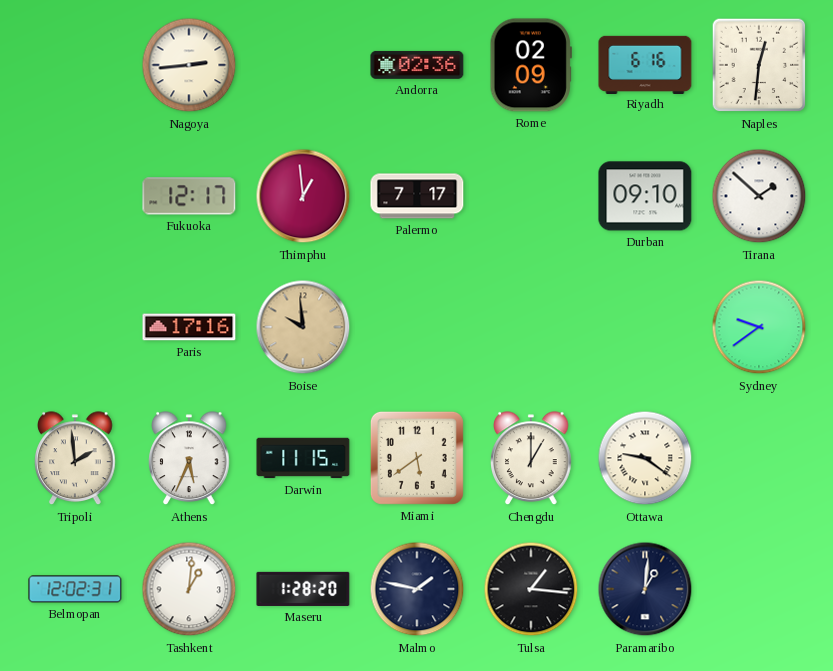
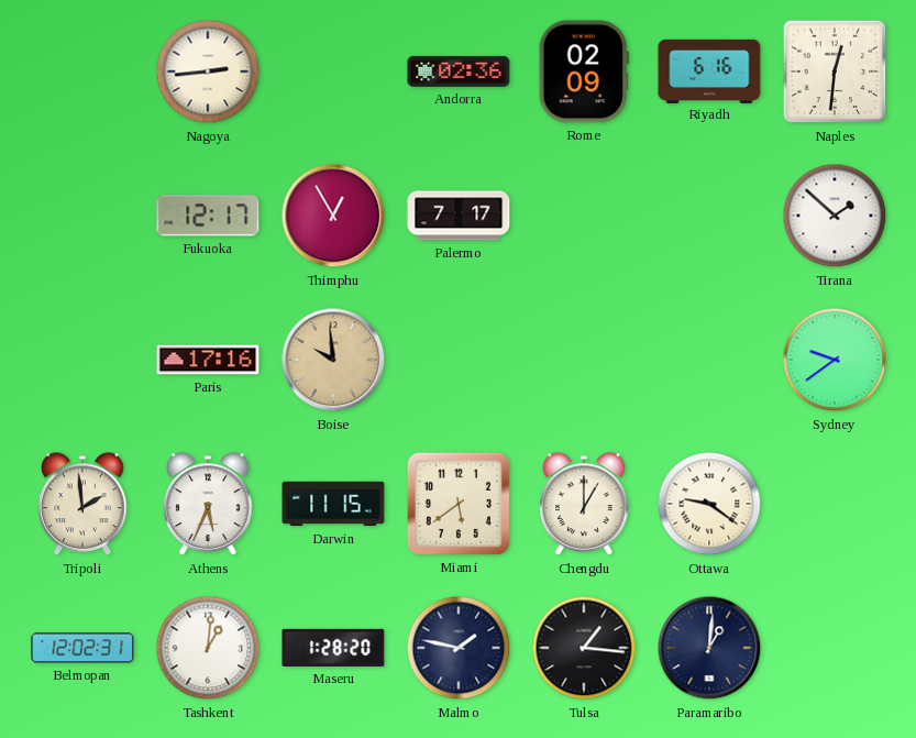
Thimphu: 12:59 -> 12:55
Durban: 09:10 -> none
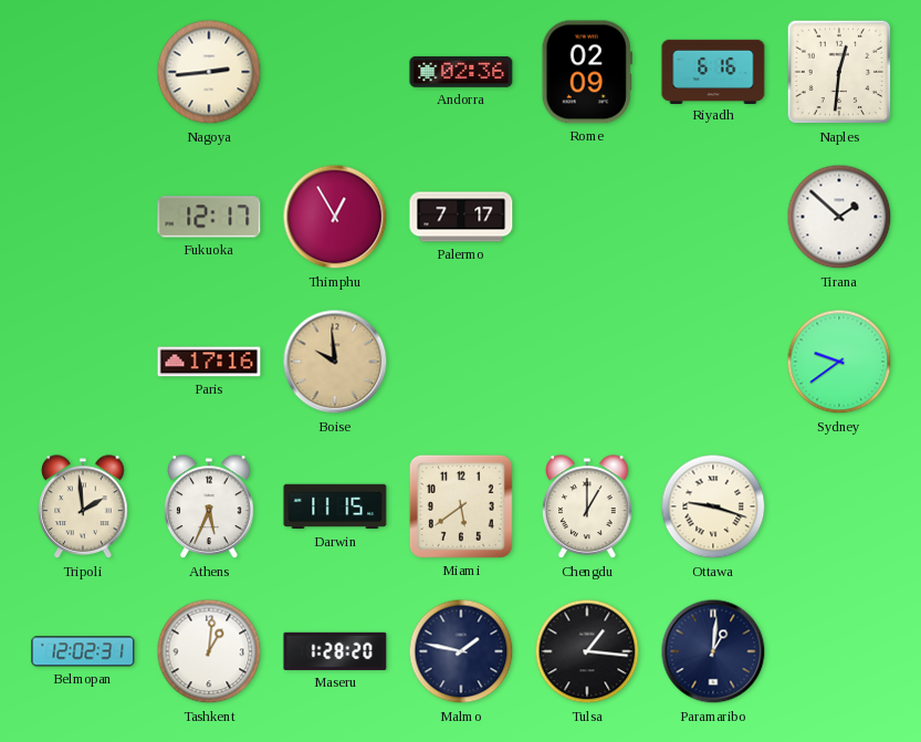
Ottawa: 9:21 -> 9:18
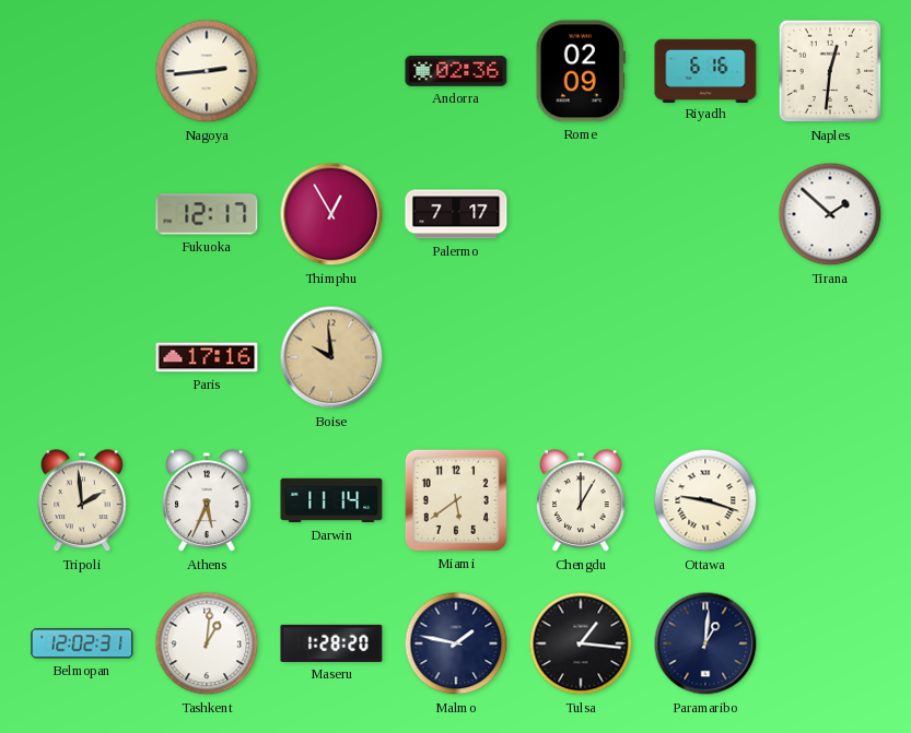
Sydney: 9:39 -> none
Darwin: 11:15 -> 11:14
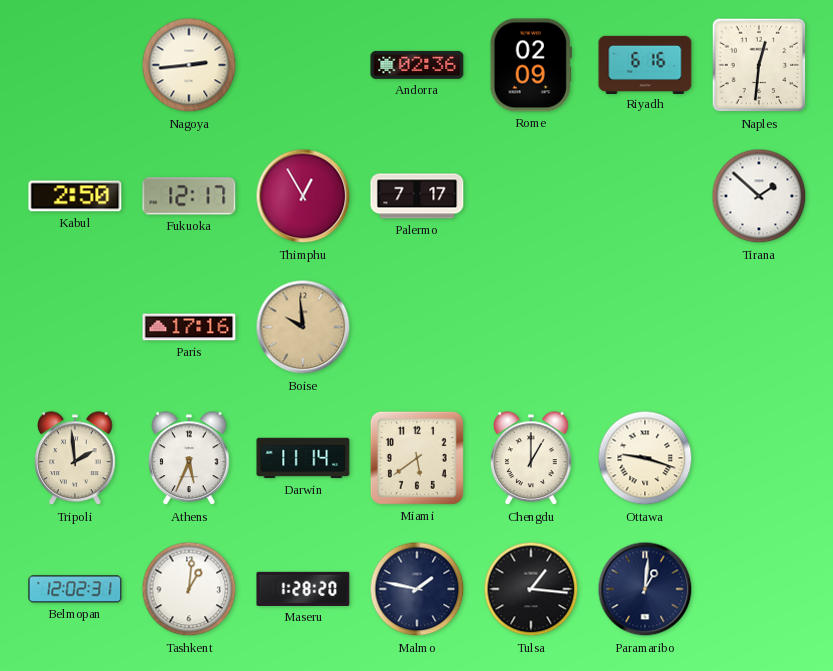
Kabul: none -> 2:50
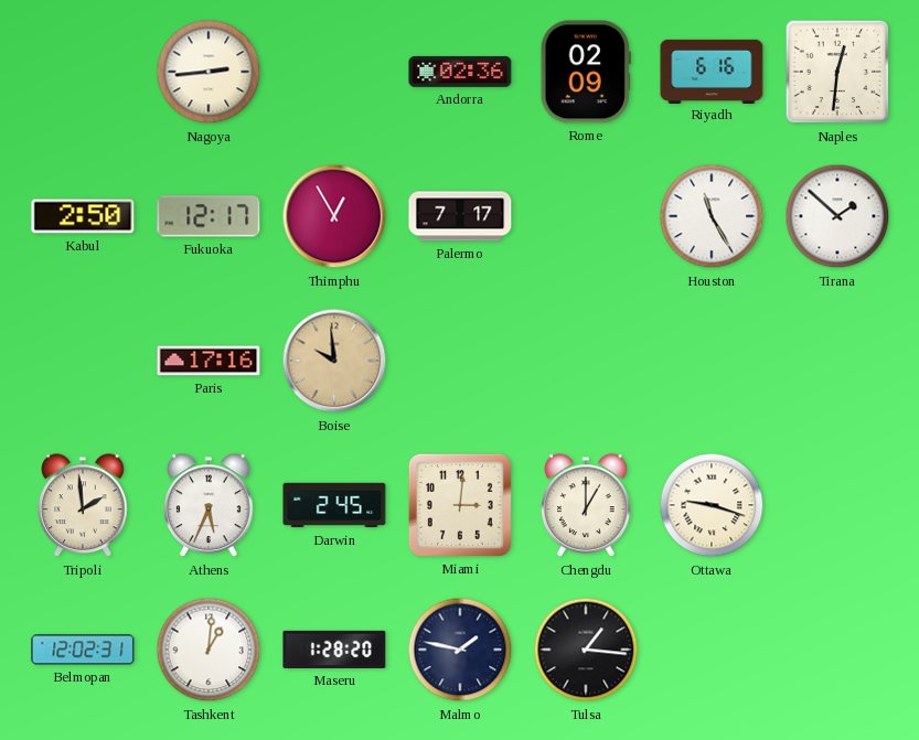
Houston: none -> 11:25
Darwin: 11:14 -> 2:45
Miami: 5:39 -> 3:01
Paramaribo: 1:01 -> none
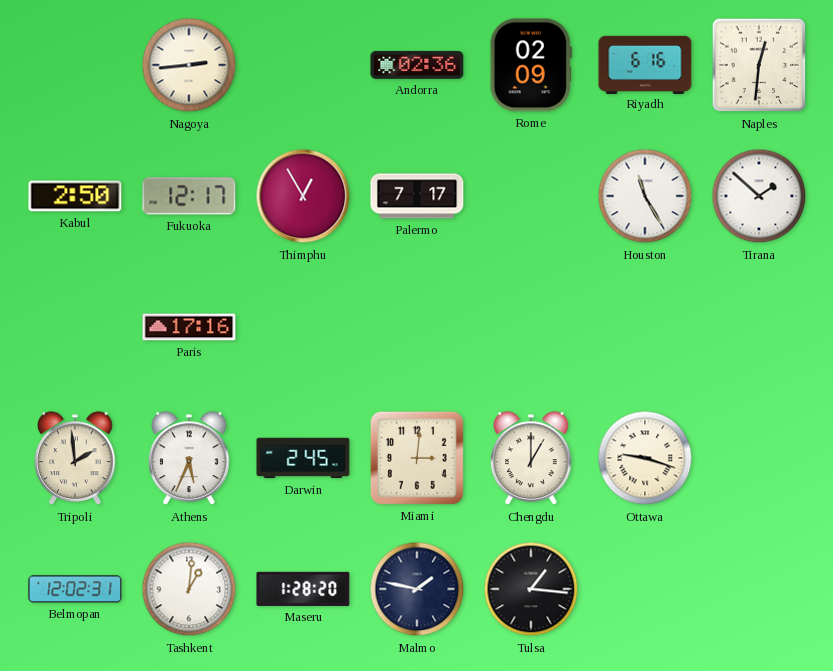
Boise: 9:59 -> none
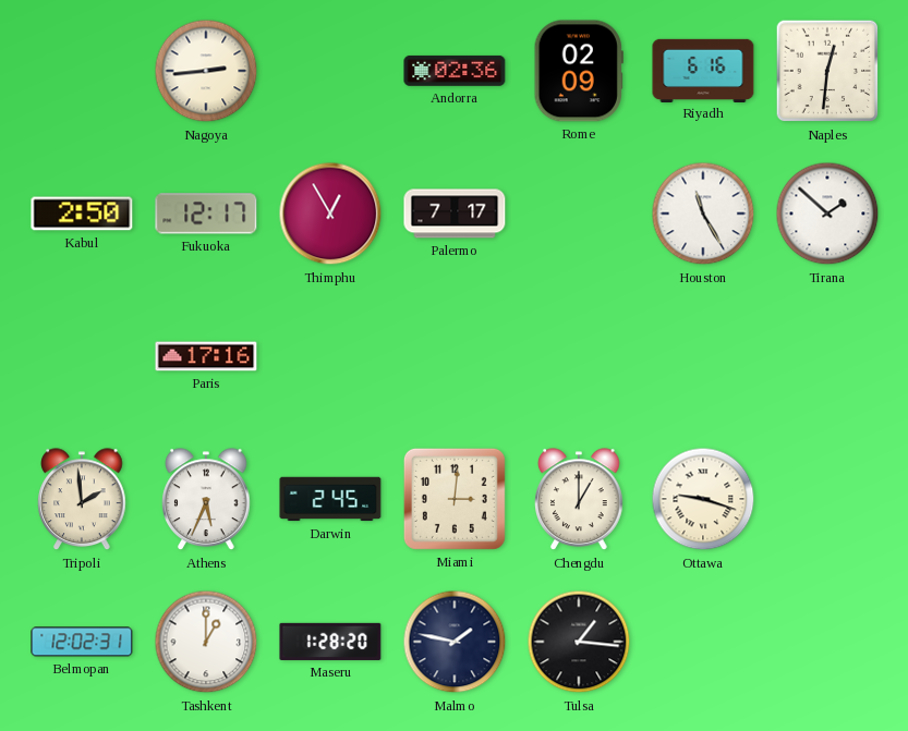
Tashkent: 1:01 -> 1:00
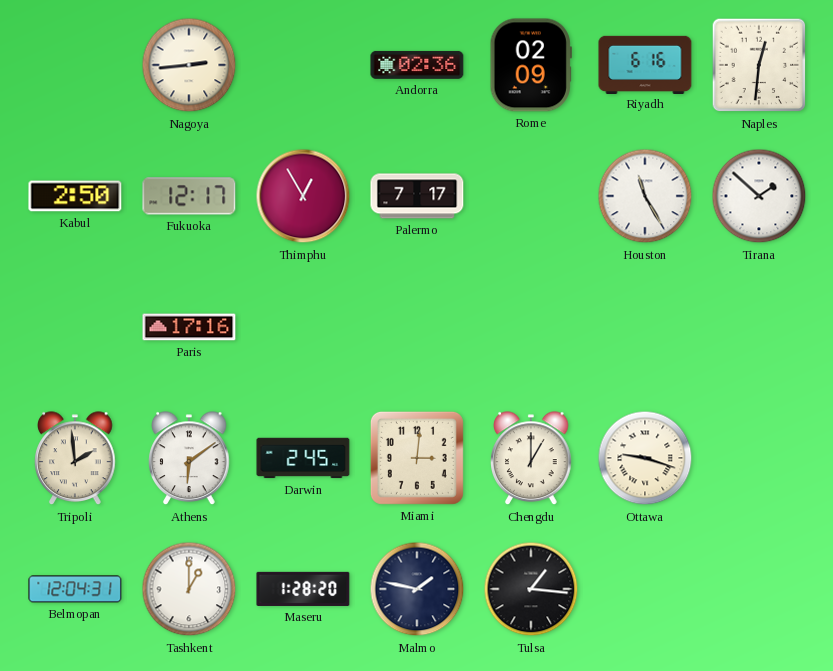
Athens: 5:34 -> 6:09
Belmopan: 12:02 -> 12:04
